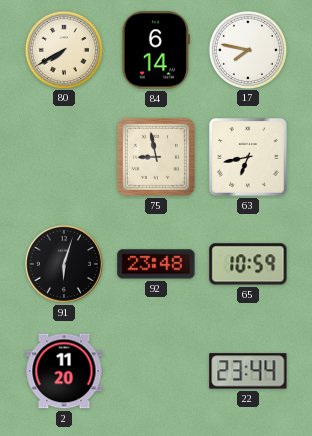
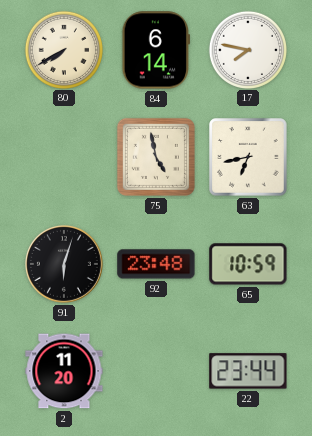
75: 8:58 -> 4:58
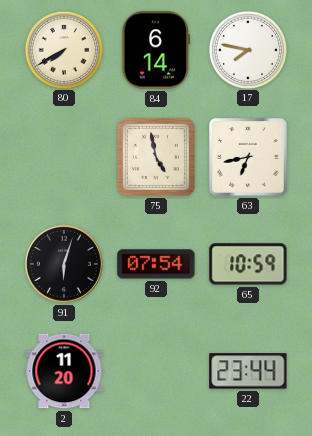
92: 23:48 -> 07:54
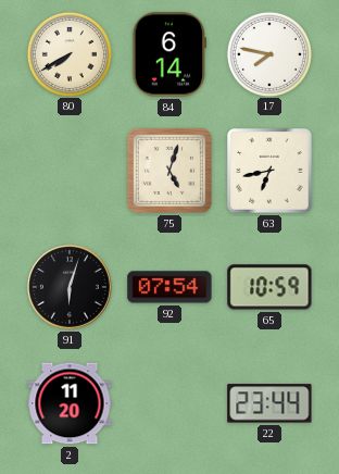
75: 4:58 -> 5:03
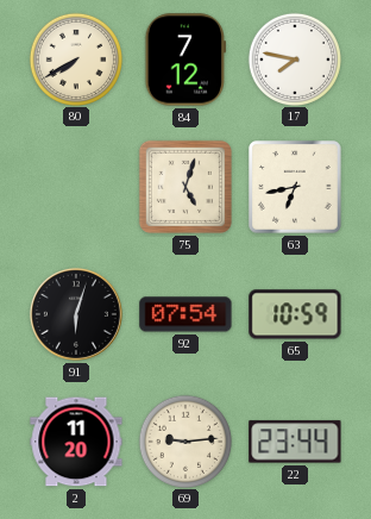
84: 6:14 -> 7:12
69: none -> 9:14
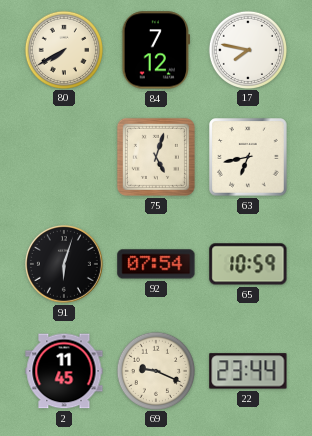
2: 11:20 -> 11:45
69: 9:14 -> 9:19
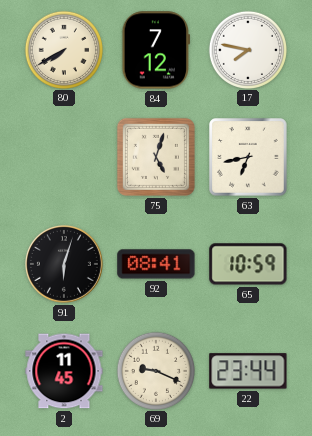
92: 07:54 -> 08:41
